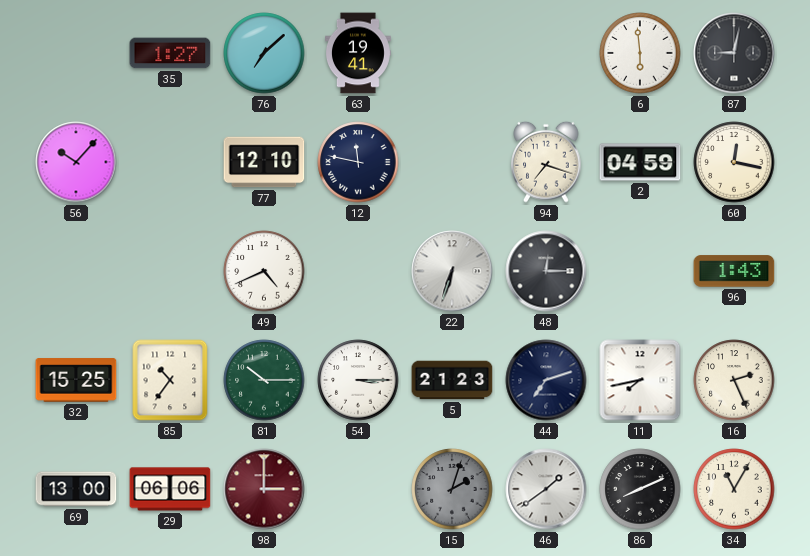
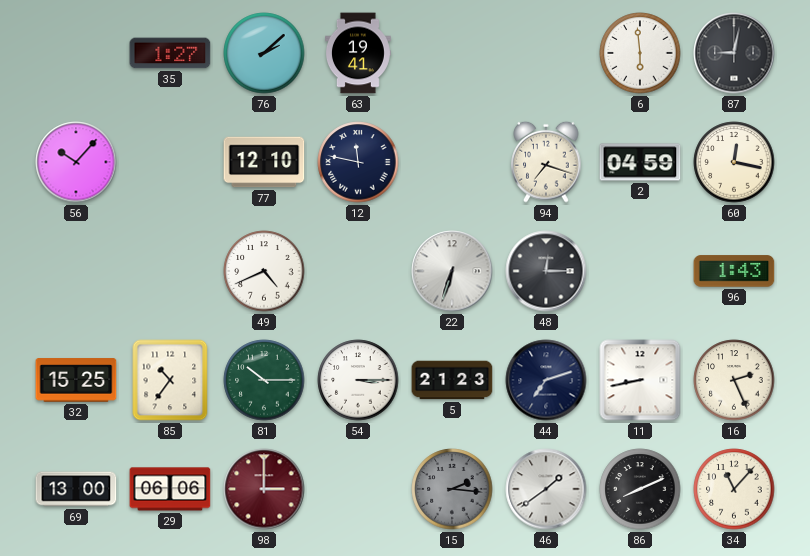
76: 7:08 -> 2:08
11: 7:43 -> 8:43
15: 2:03 -> 2:16
34: 11:05 -> 11:07
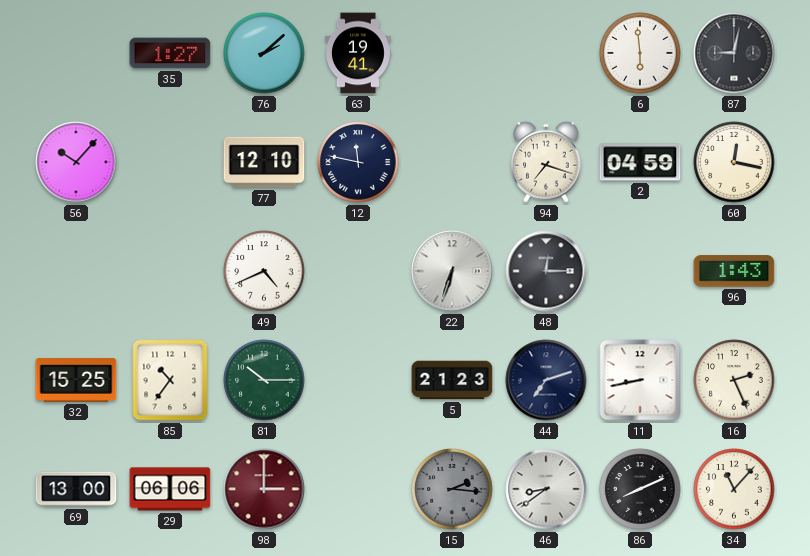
54: 3:15 -> none
46: 1:39 -> 8:39
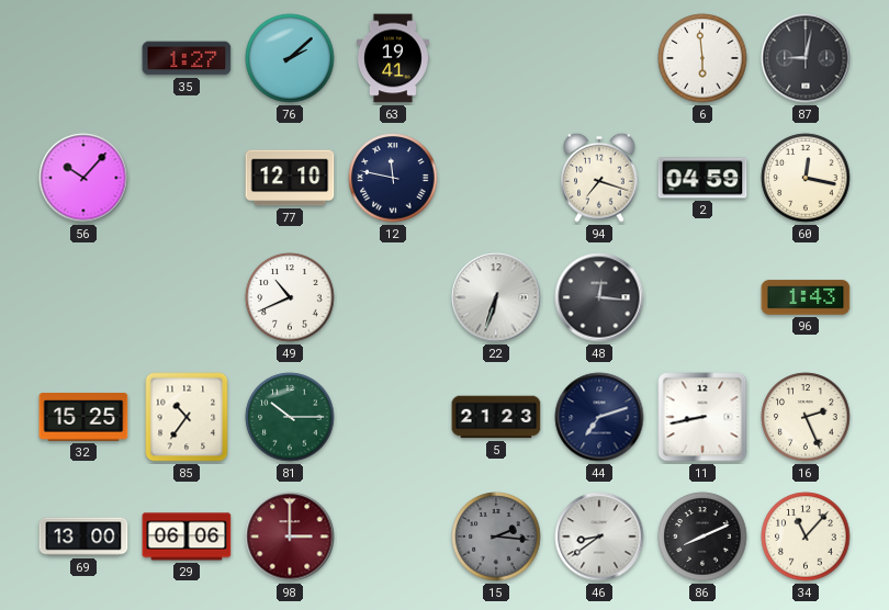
49: 4:41 -> 10:41
48: 12:15 -> 12:16
